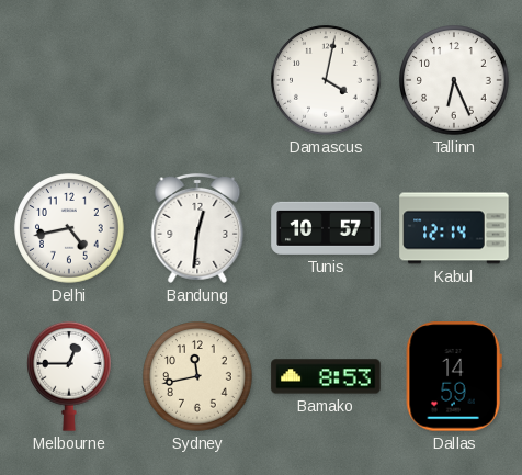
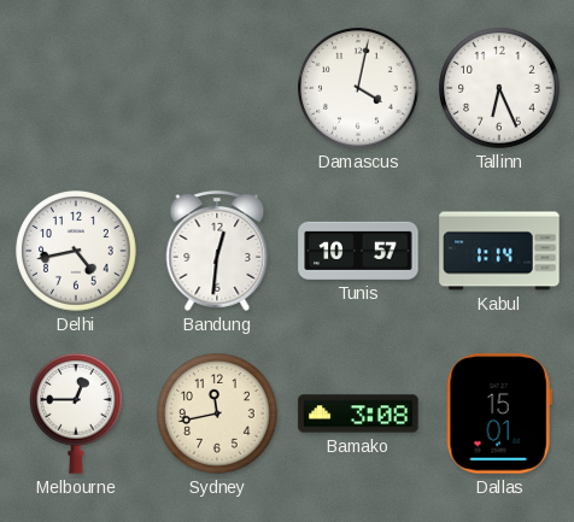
Kabul: 12:14 -> 1:14
Bamako: 8:53 -> 3:08
Dallas: 14:59 -> 15:01
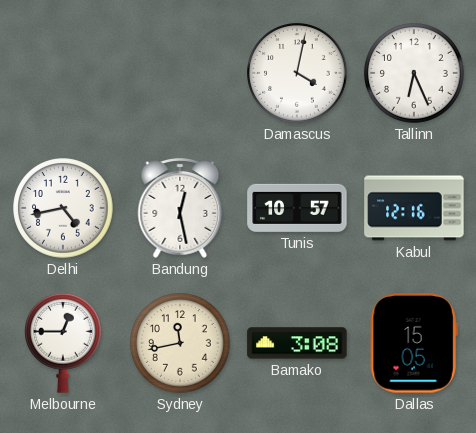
Bandung: 12:31 -> 12:28
Kabul: 1:14 -> 12:16
Dallas: 15:01 -> 15:05
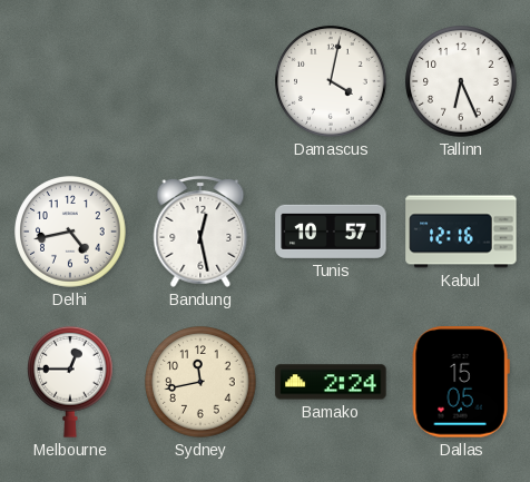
Bamako: 3:08 -> 2:24
